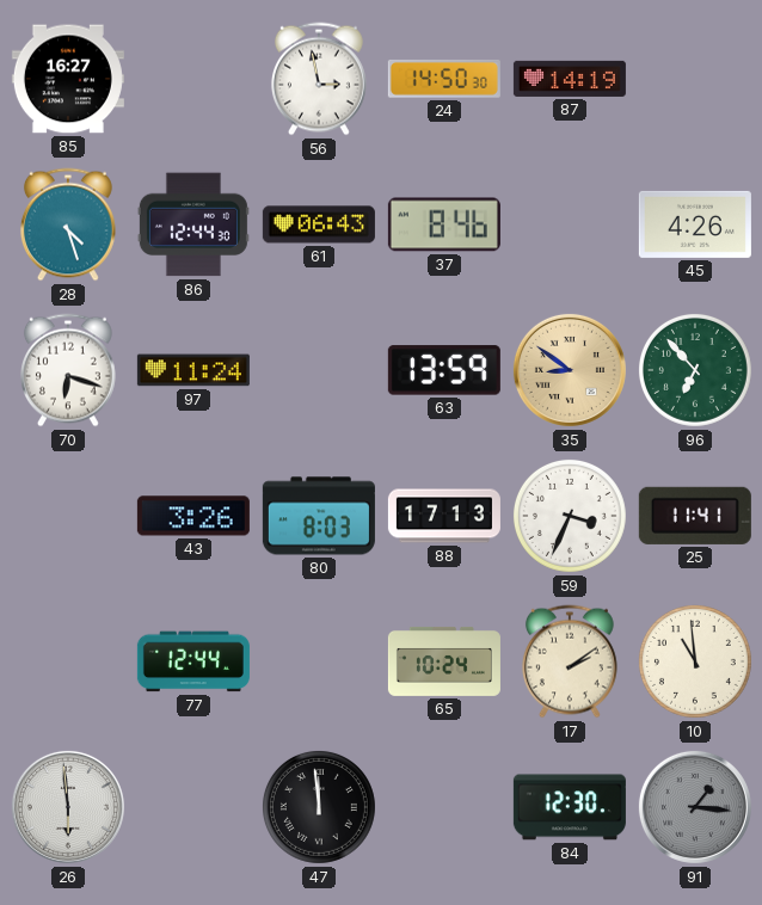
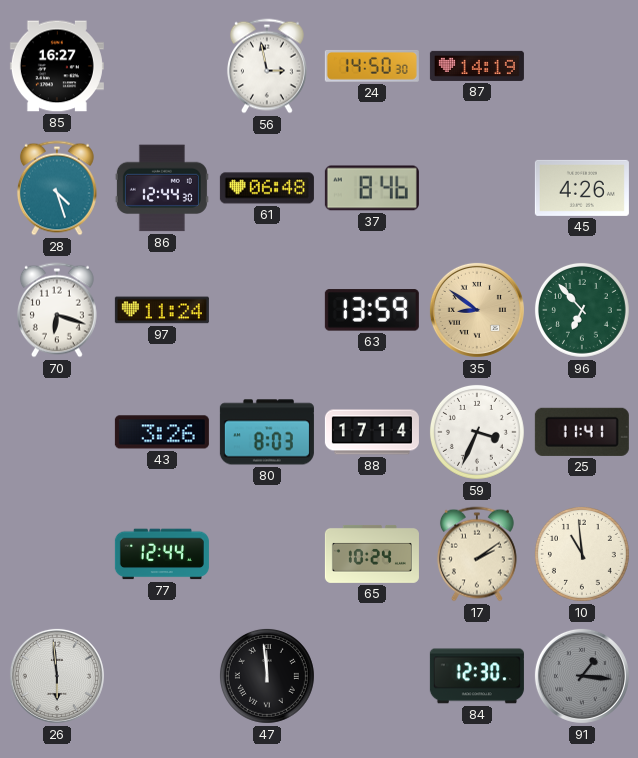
61: 06:43 -> 06:48
88: 17:13 -> 17:14
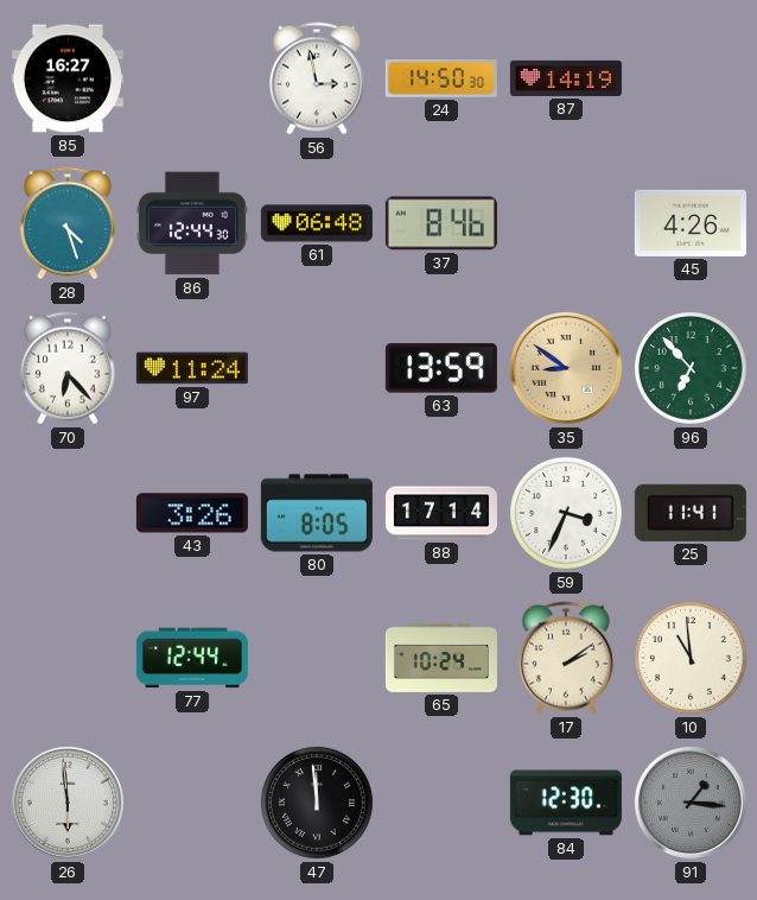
70: 6:18 -> 6:23
80: 8:03 -> 8:05
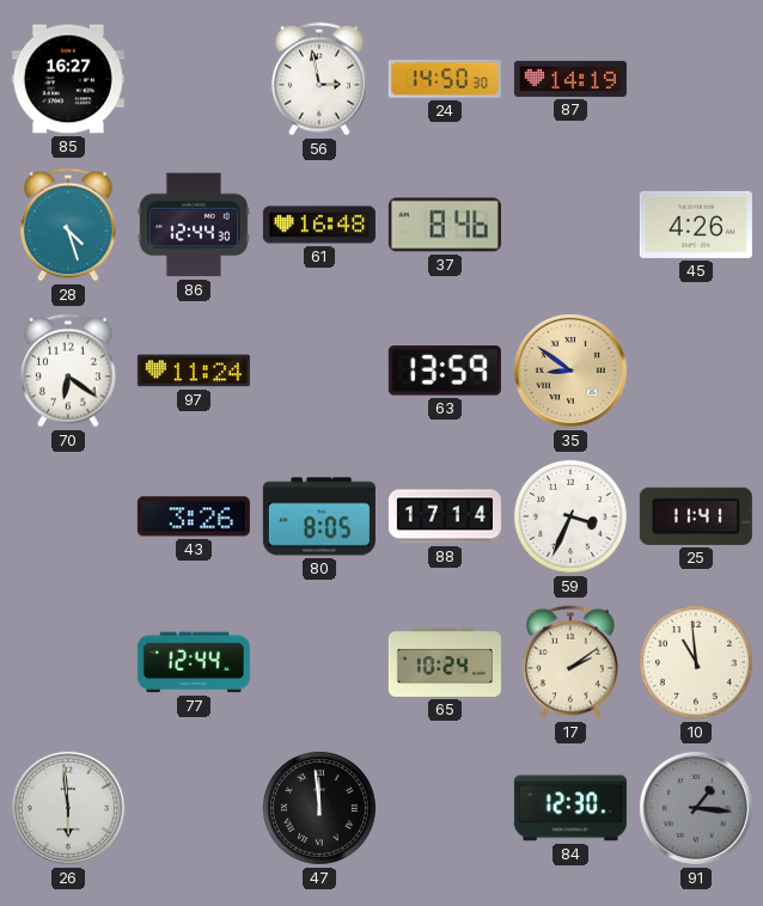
61: 06:48 -> 16:48
70: 6:23 -> 6:21
96: 6:53 -> none
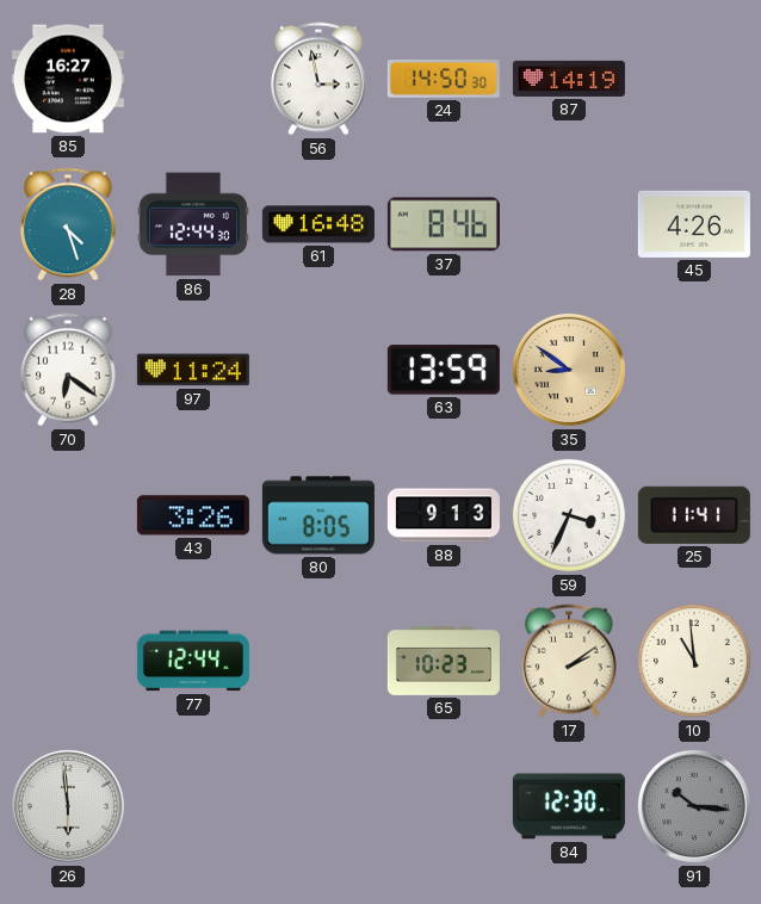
88: 17:14 -> 9:13
65: 10:24 -> 10:23
47: 11:59 -> none
91: 1:16 -> 10:16
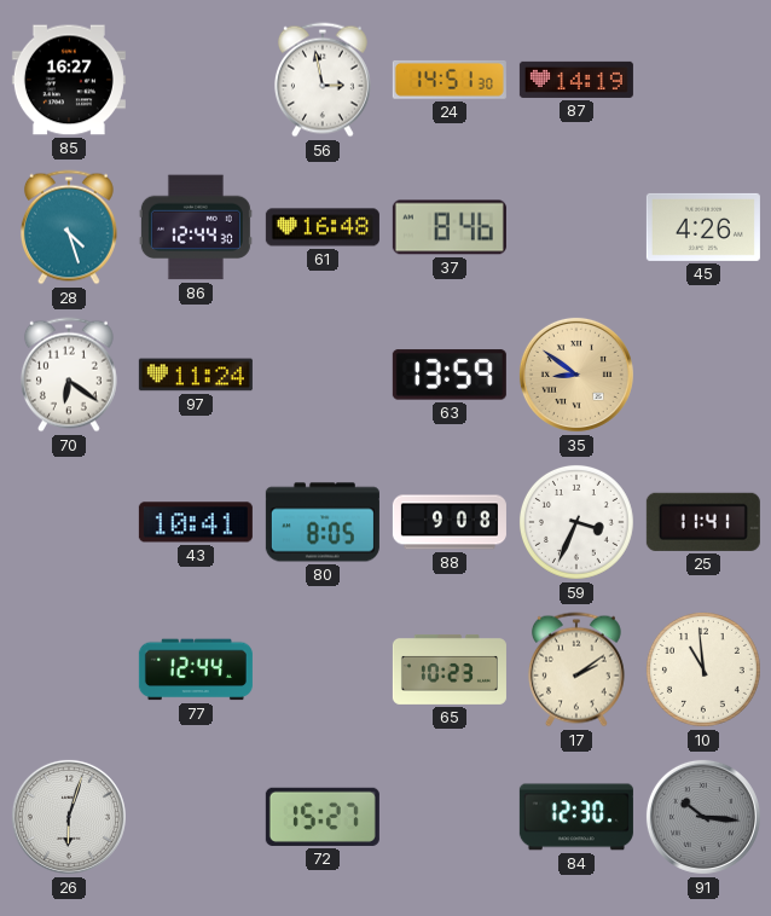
24: 14:50 -> 14:51
43: 3:26 -> 10:41
88: 9:13 -> 9:08
26: 5:59 -> 6:03
72: none -> 15:27
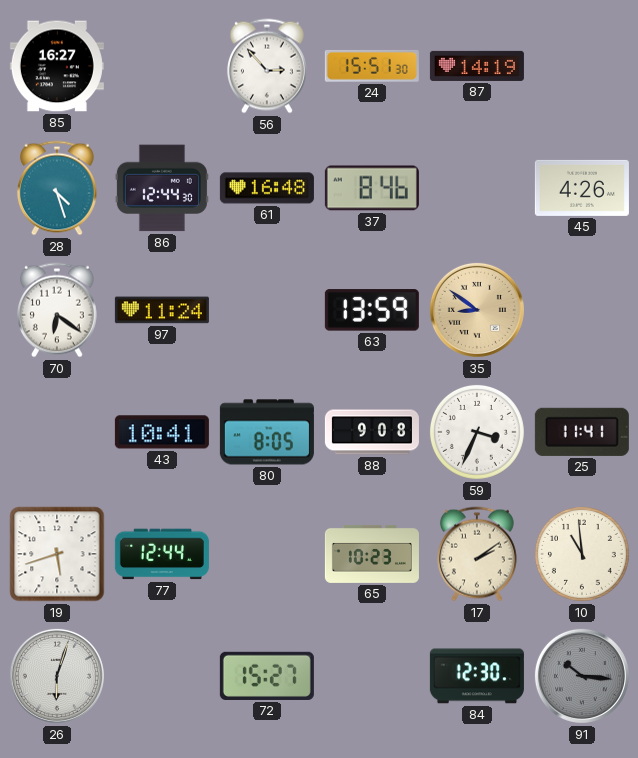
56: 2:58 -> 2:53
24: 14:51 -> 15:51
19: none -> 5:42
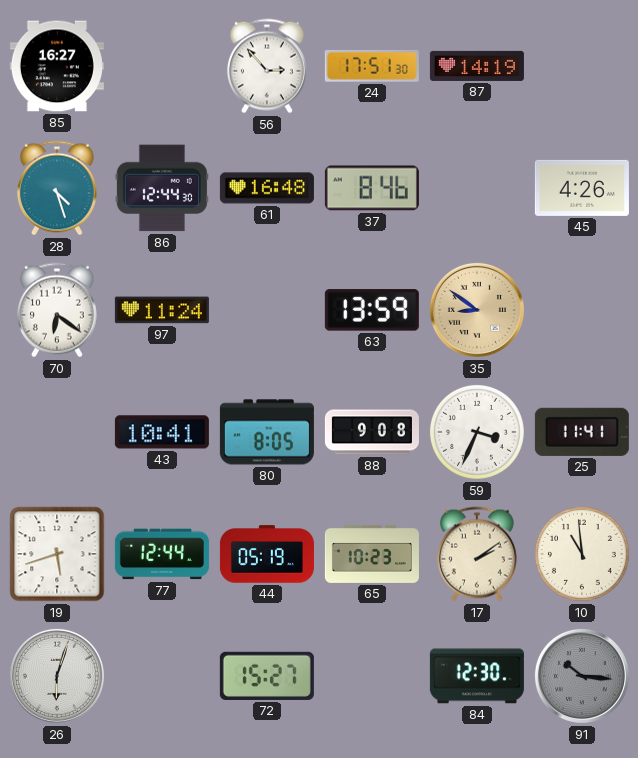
24: 15:51 -> 17:51
44: none -> 05:19
